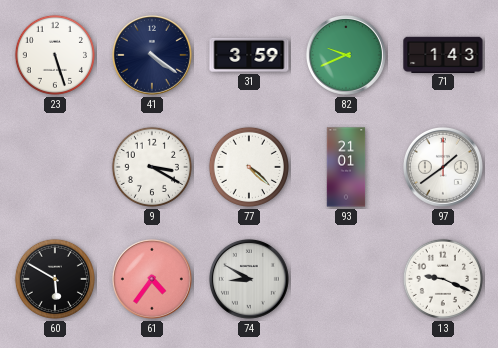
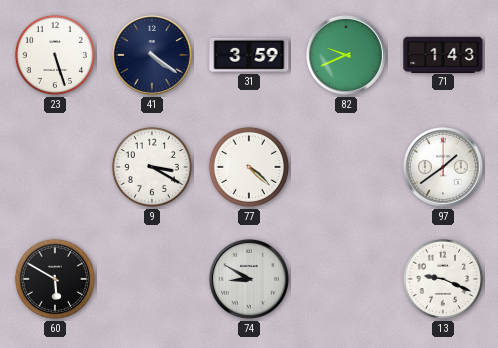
93: 21:01 -> none
61: 4:36 -> none
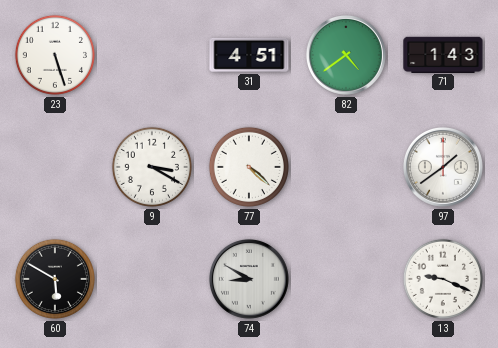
41: 4:21 -> none
31: 3:59 -> 4:51
82: 9:41 -> 4:39
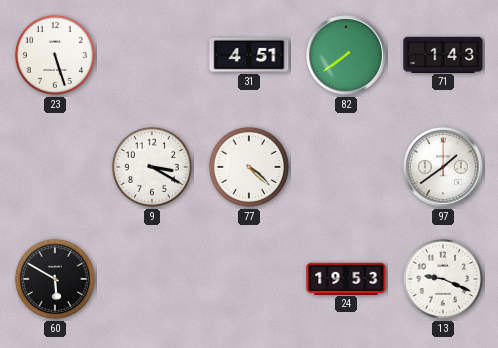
82: 4:39 -> 7:39
74: 8:50 -> none
24: none -> 19:53
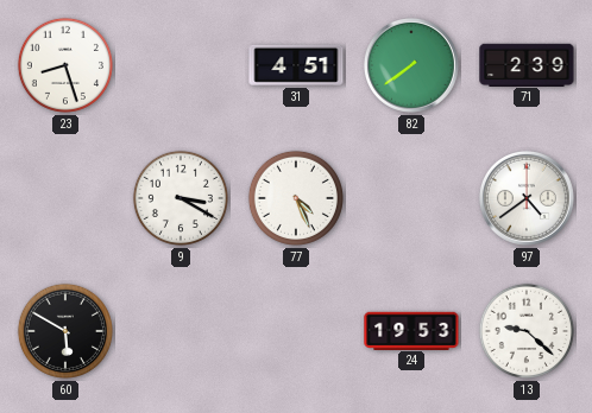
23: 5:27 -> 8:27
71: 1:43 -> 2:39
77: 4:22 -> 4:26
97: 1:39 -> 4:39
13: 9:19 -> 9:22
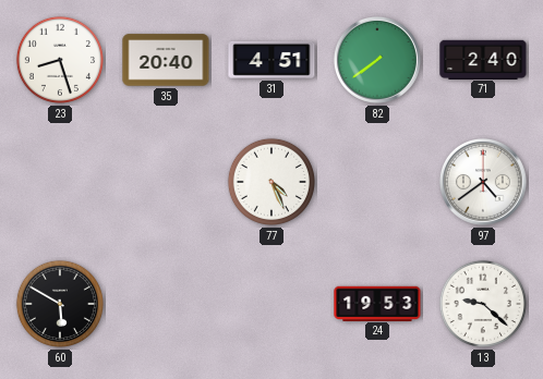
35: none -> 20:40
71: 2:39 -> 2:40
9: 3:20 -> none
